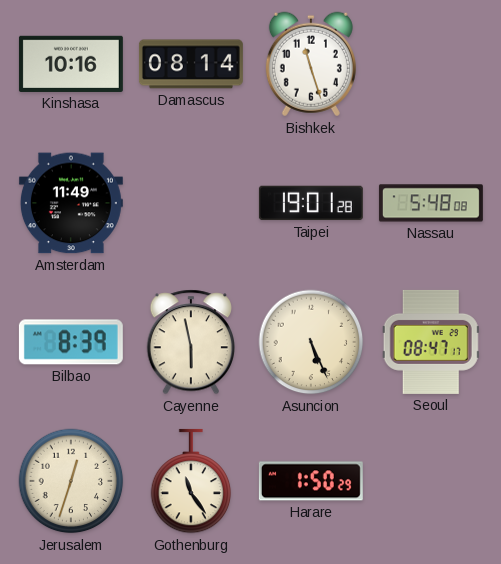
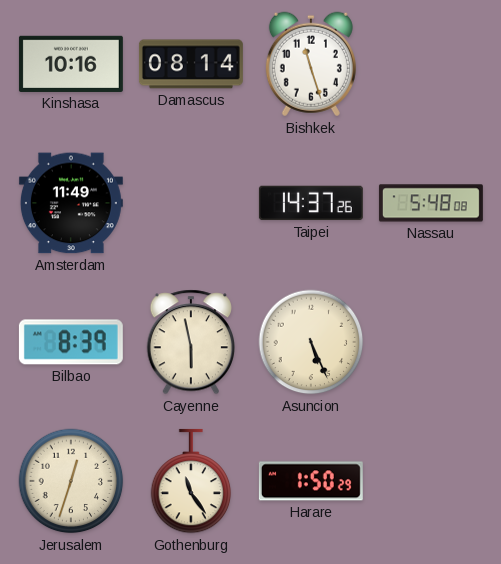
Taipei: 19:01 -> 14:37
Seoul: 08:47 -> none
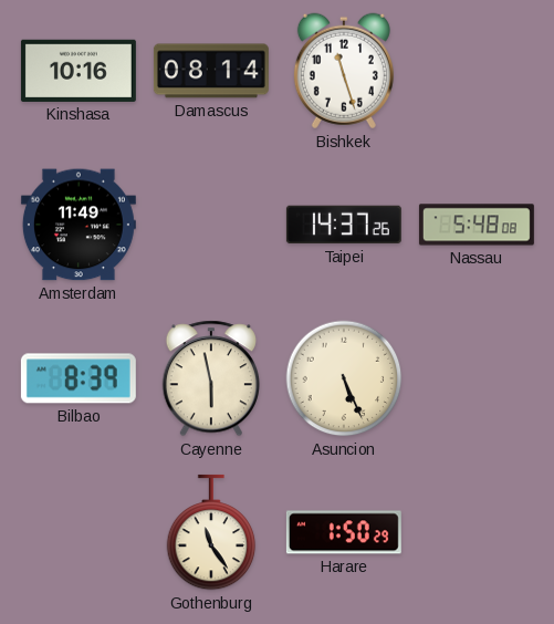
Jerusalem: 12:33 -> none
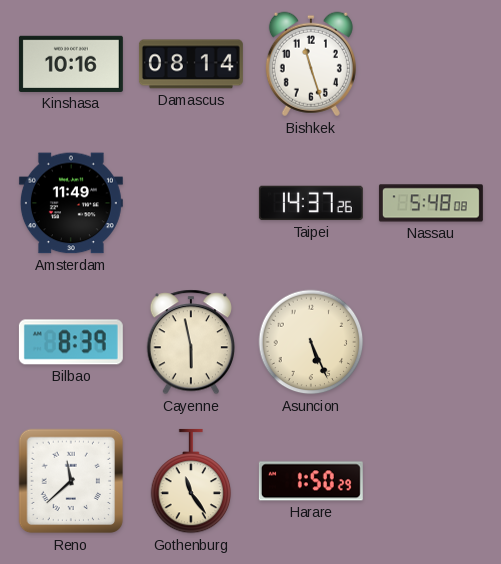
Reno: none -> 11:38
